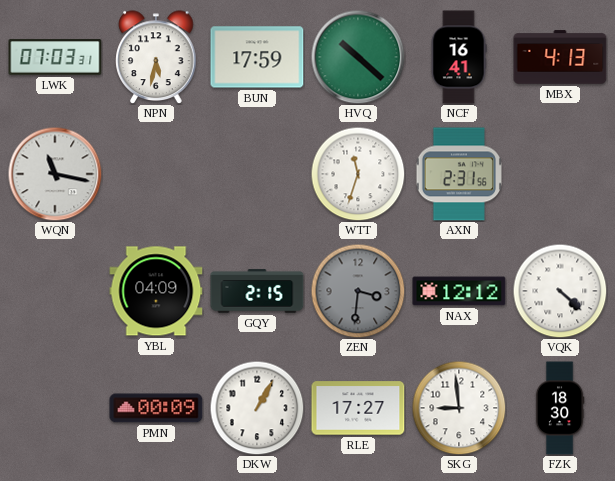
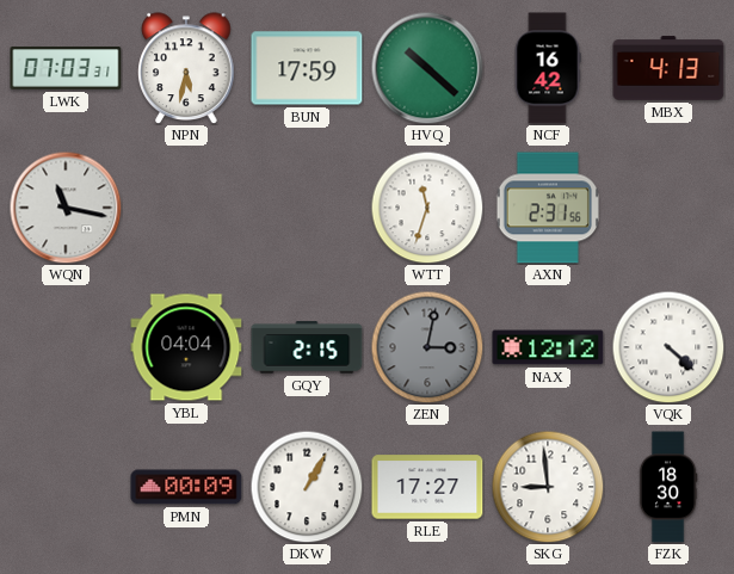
NCF: 16:41 -> 16:42
YBL: 04:09 -> 04:04
ZEN: 3:31 -> 3:02
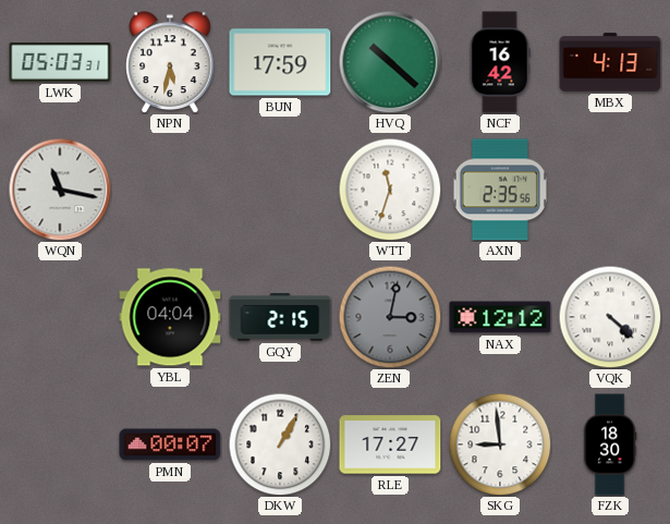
LWK: 07:03 -> 05:03
AXN: 2:31 -> 2:35
PMN: 00:09 -> 00:07
